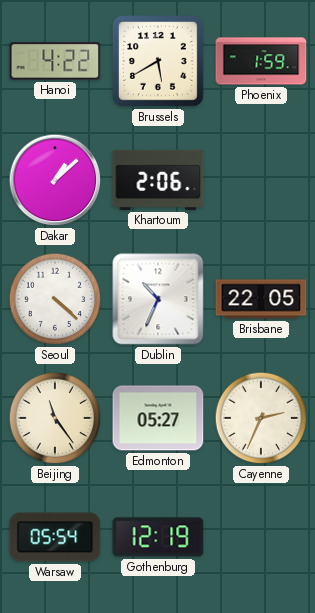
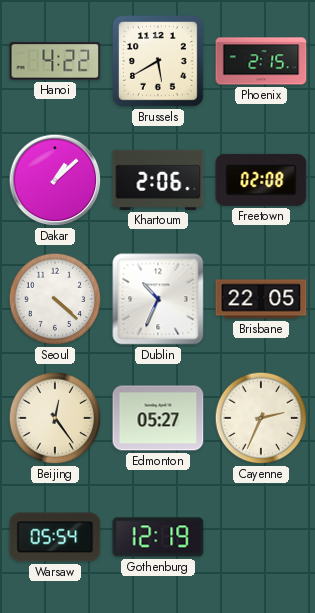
Phoenix: 1:59 -> 2:15
Freetown: none -> 02:08
Beijing: 11:24 -> 12:24
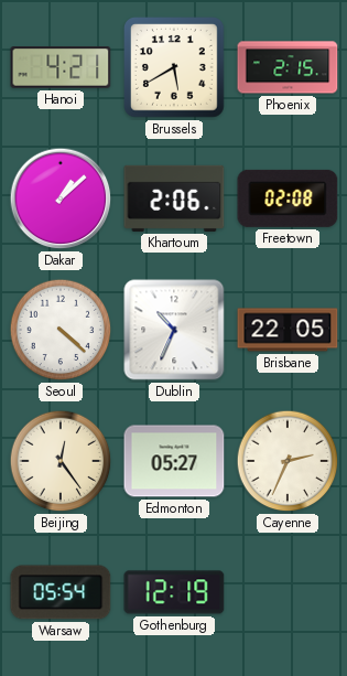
Hanoi: 4:22 -> 4:21
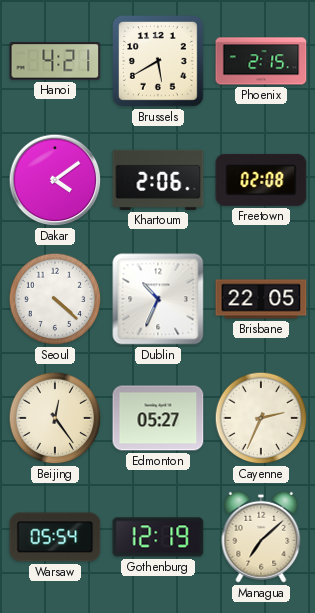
Dakar: 1:08 -> 4:09
Managua: none -> 7:08
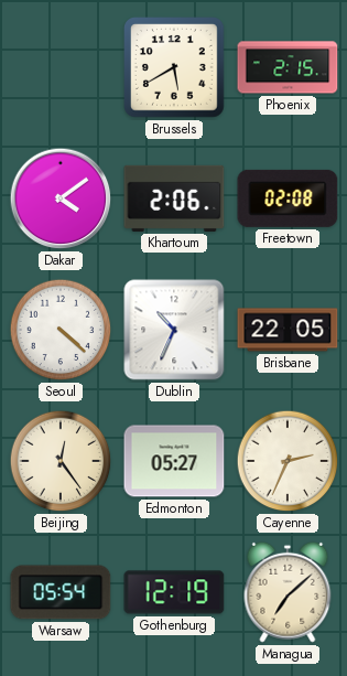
Hanoi: 4:21 -> none
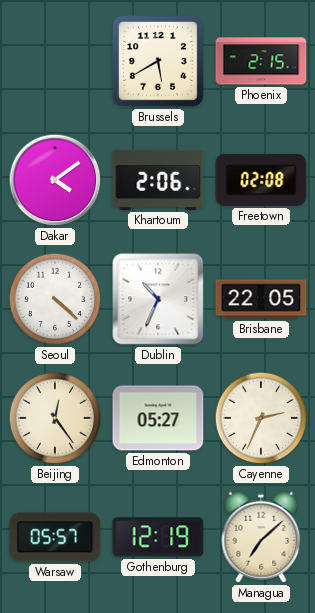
Warsaw: 05:54 -> 05:57
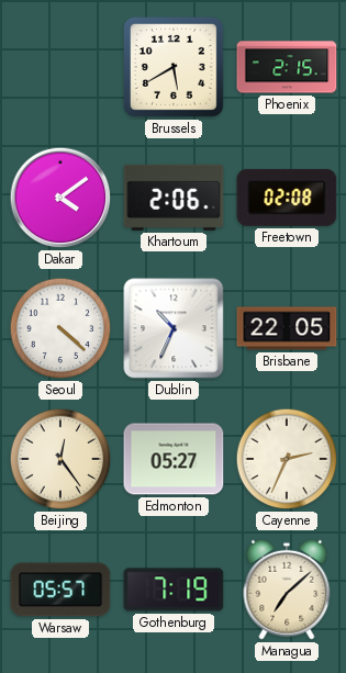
Gothenburg: 12:19 -> 7:19
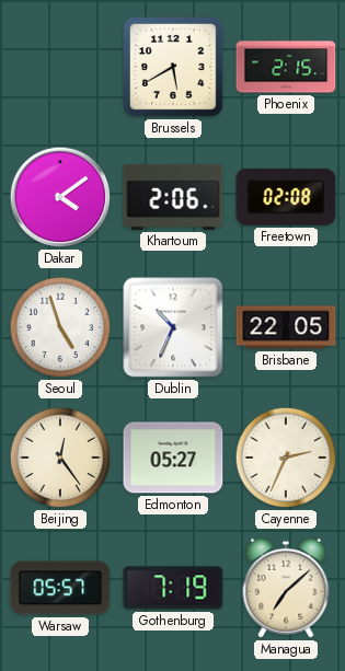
Seoul: 4:22 -> 4:57
